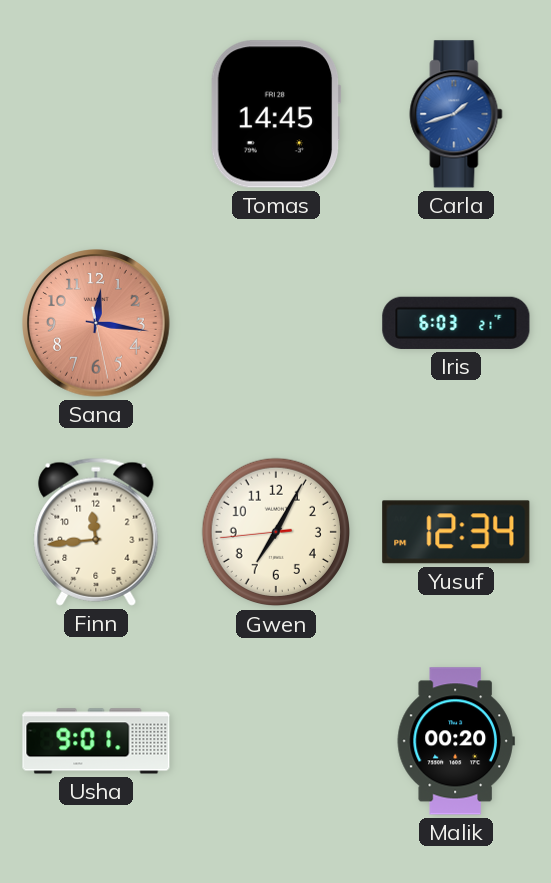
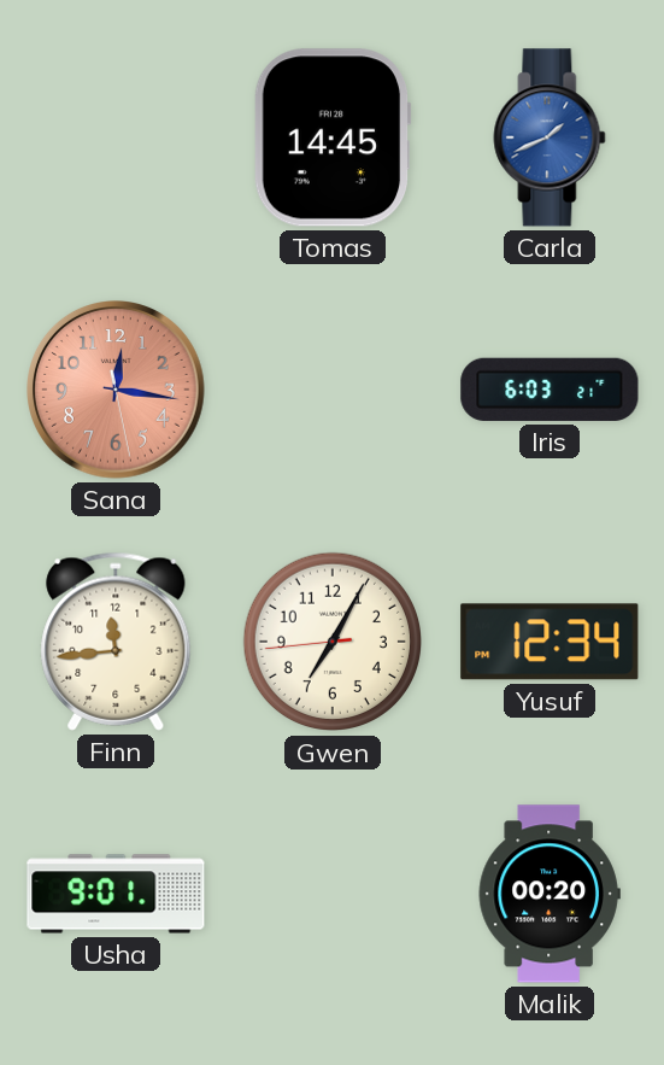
Carla: 1:42 -> 1:41
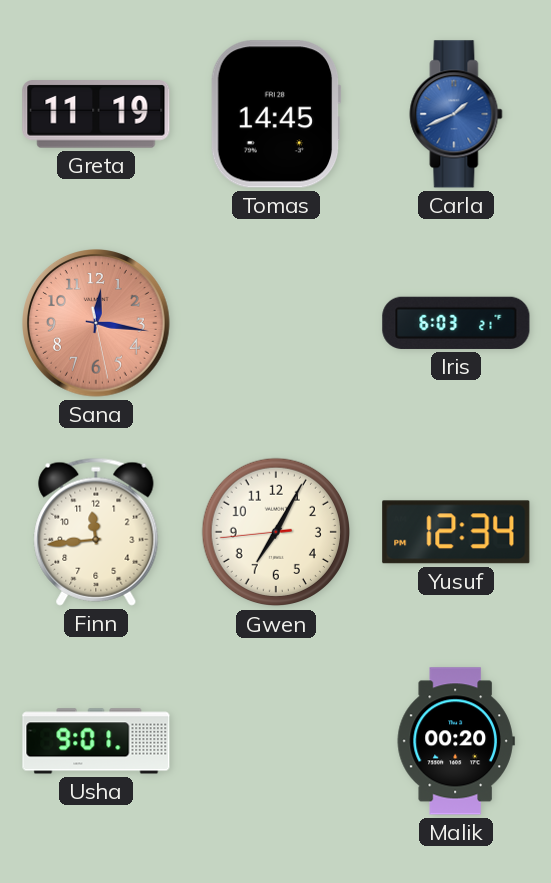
Greta: none -> 11:19
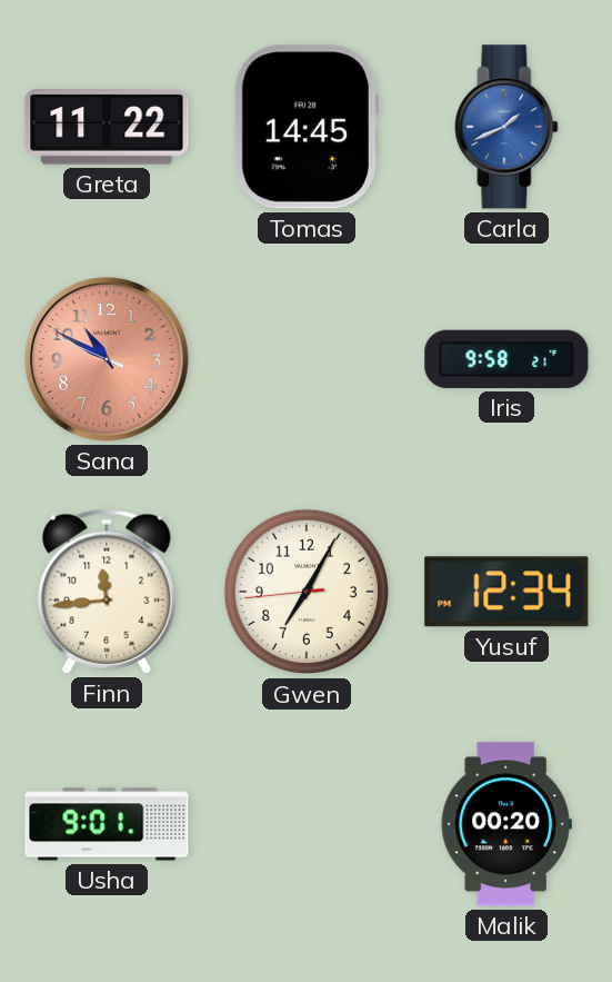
Greta: 11:19 -> 11:22
Sana: 12:16 -> 10:49
Iris: 6:03 -> 9:58
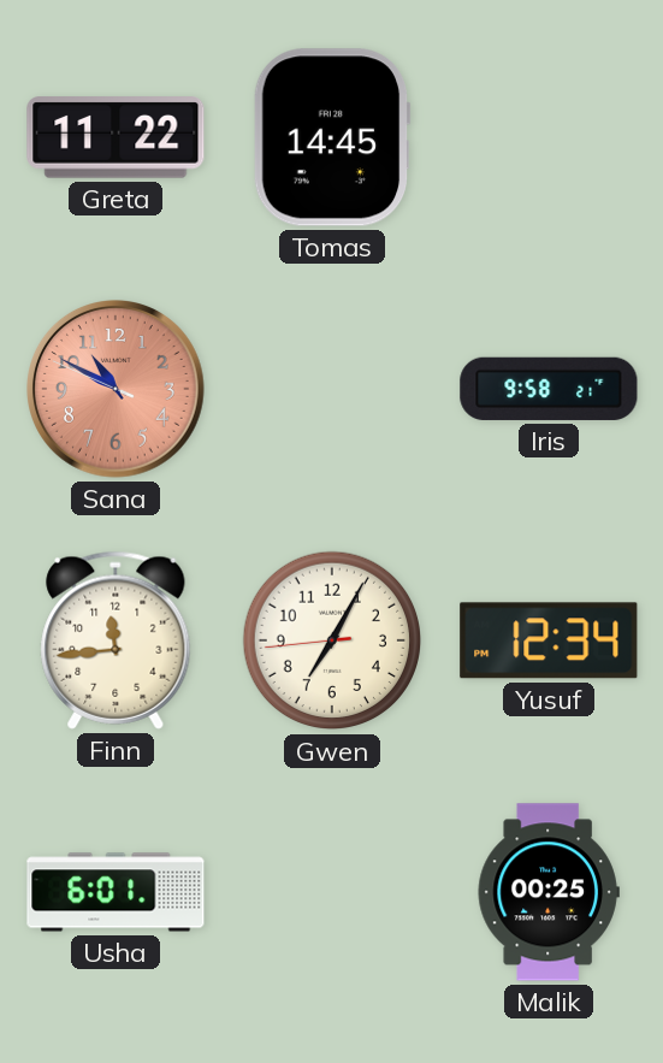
Carla: 1:41 -> none
Usha: 9:01 -> 6:01
Malik: 00:20 -> 00:25
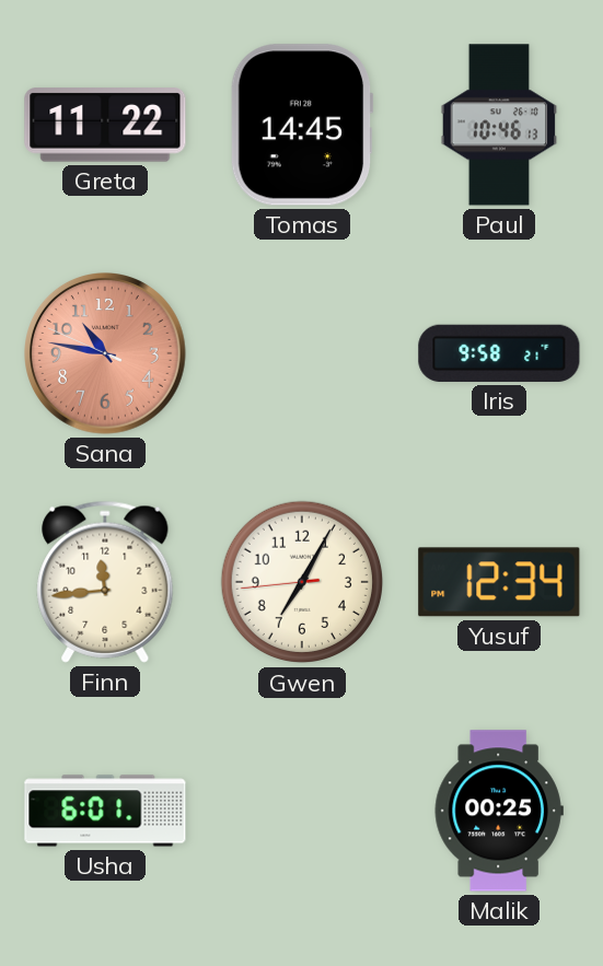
Paul: none -> 10:46
Sana: 10:49 -> 10:46
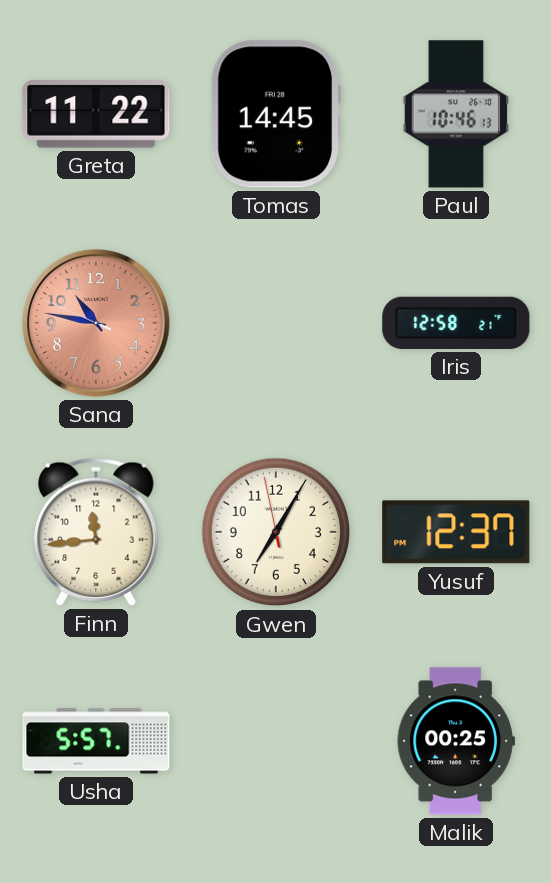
Iris: 9:58 -> 12:58
Gwen: 7:04:44 -> 7:04:58
Yusuf: 12:34 -> 12:37
Usha: 6:01 -> 5:57
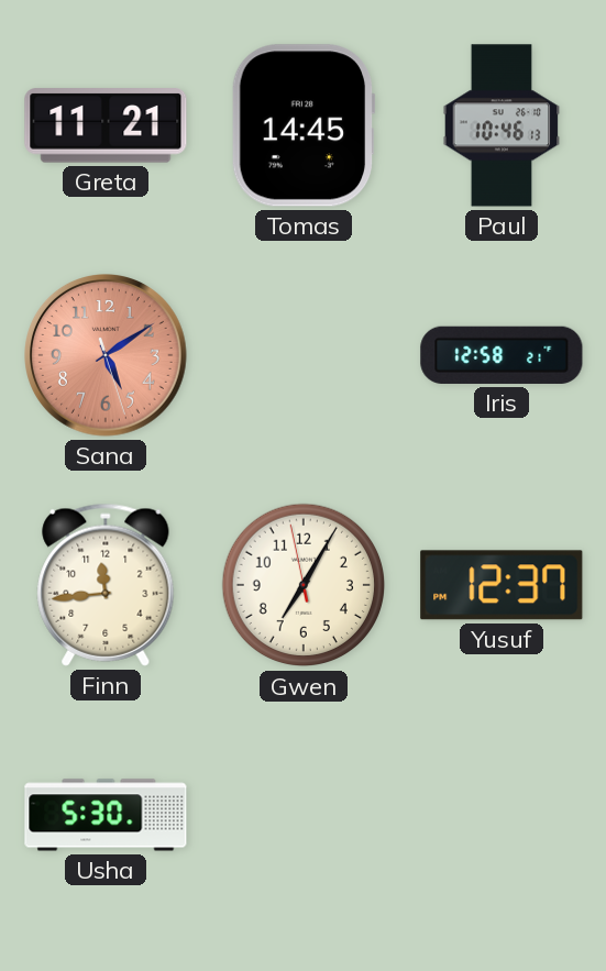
Greta: 11:22 -> 11:21
Sana: 10:46 -> 5:09
Usha: 5:57 -> 5:30
Malik: 00:25 -> none
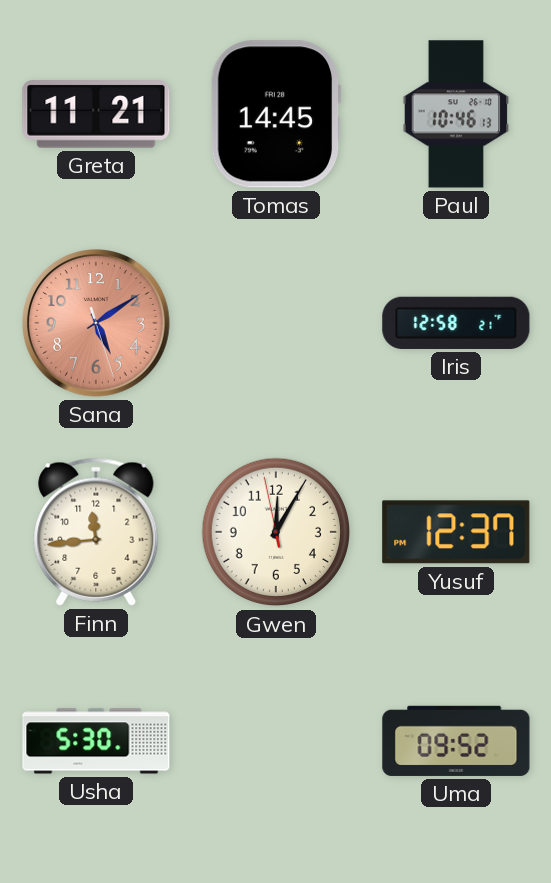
Gwen: 7:04 -> 12:04
Uma: none -> 09:52
